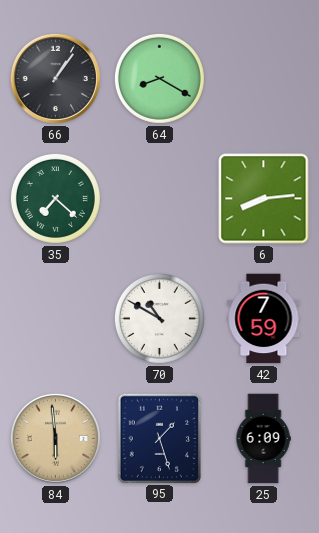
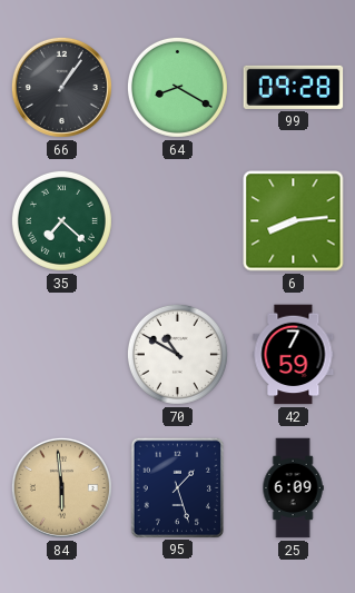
99: none -> 09:28
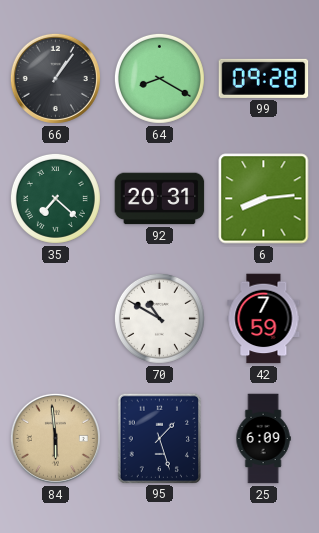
92: none -> 20:31
